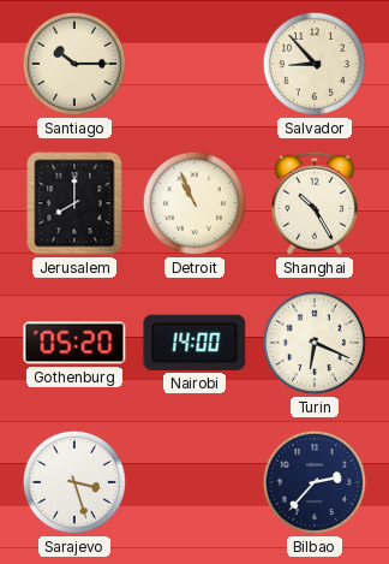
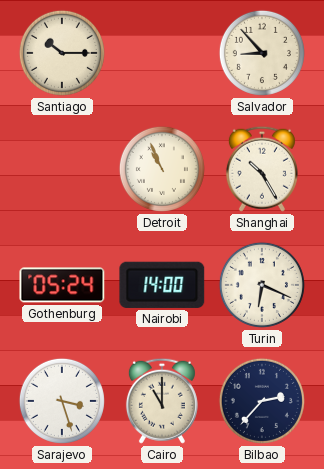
Jerusalem: 8:00 -> none
Gothenburg: 05:20 -> 05:24
Cairo: none -> 11:00
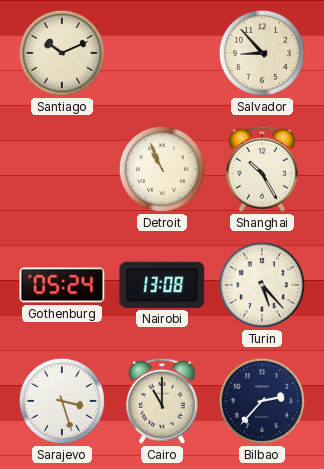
Santiago: 10:15 -> 10:11
Nairobi: 14:00 -> 13:08
Turin: 6:19 -> 5:23
